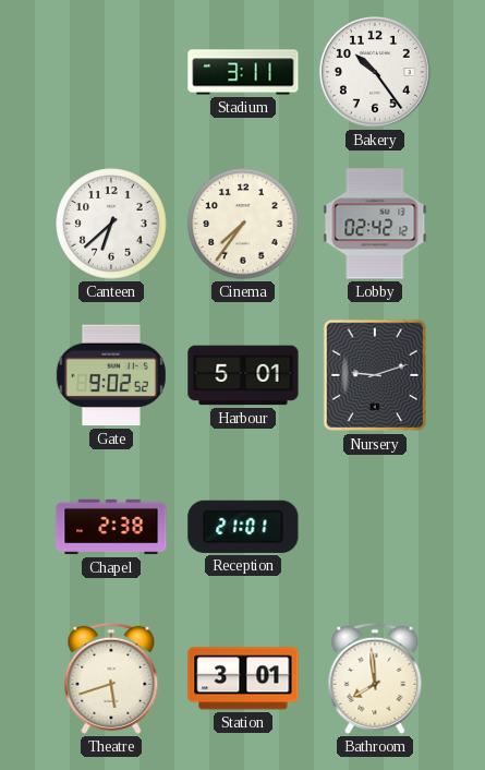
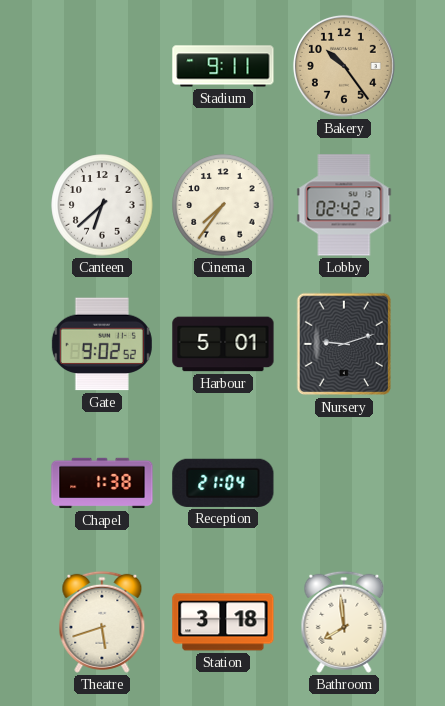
Stadium: 3:11 -> 9:11
Bakery dial: white -> champagne
Chapel: 2:38 -> 1:38
Reception: 21:01 -> 21:04
Station: 3:01 -> 3:18
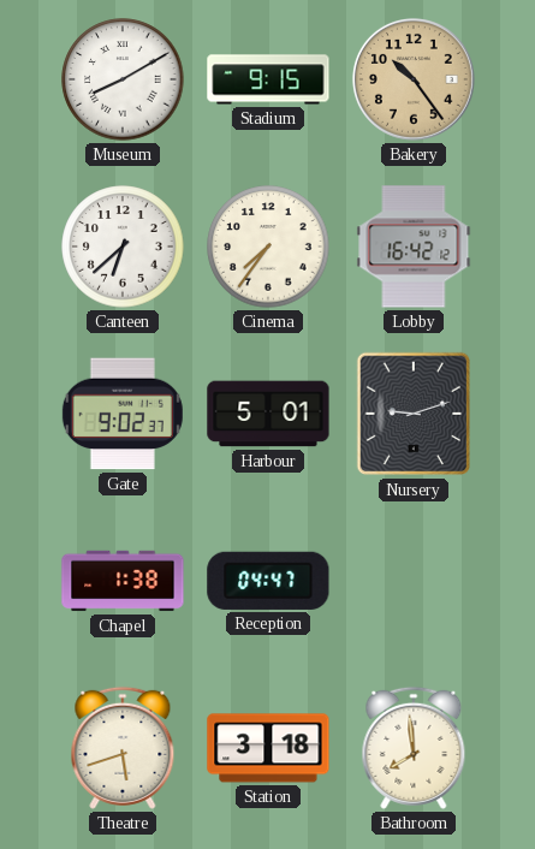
Museum: none -> 8:10
Stadium: 9:11 -> 9:15
Lobby: 02:42 -> 16:42
Gate: 9:02:52 -> 9:02:37
Reception: 21:04 -> 04:47
